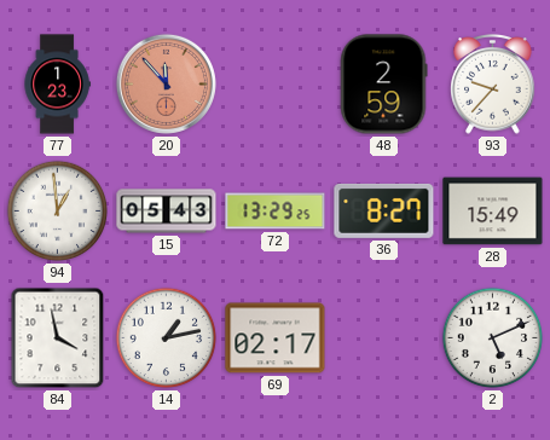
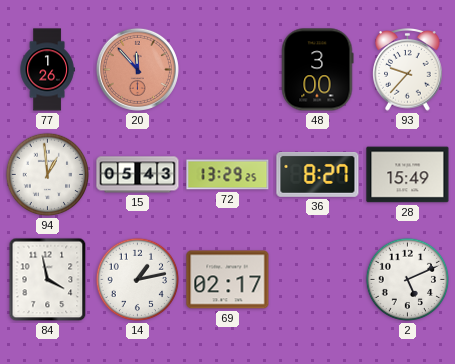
77: 1:23 -> 1:26
48: 2:59 -> 3:00
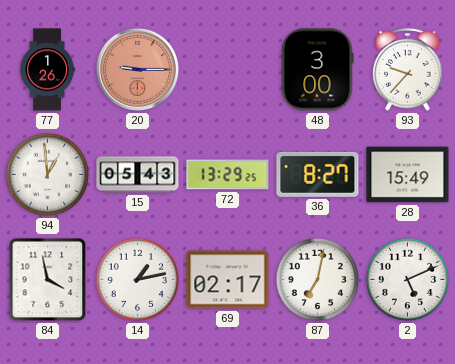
20: 11:53 -> 9:15
87: none -> 7:02
